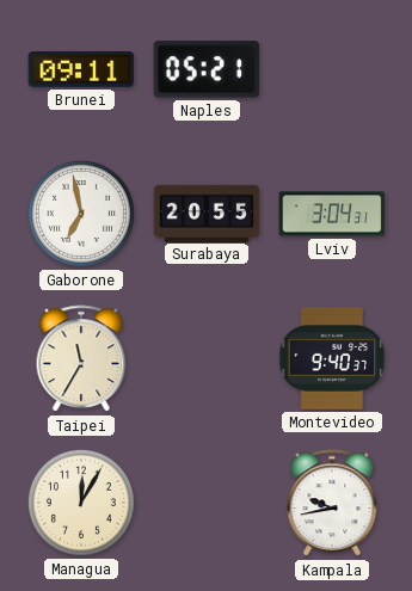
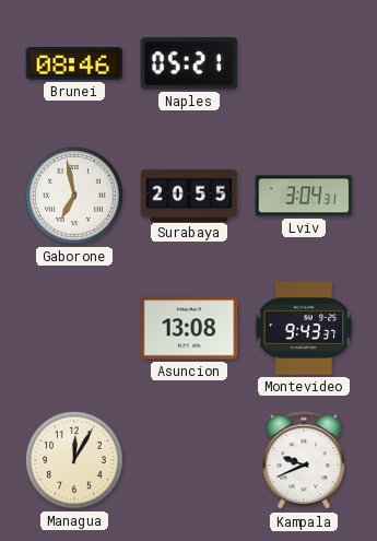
Brunei: 09:11 -> 08:46
Taipei: 11:35 -> none
Asuncion: none -> 13:08
Montevideo: 9:40 -> 9:43
Kampala: 9:43 -> 9:41
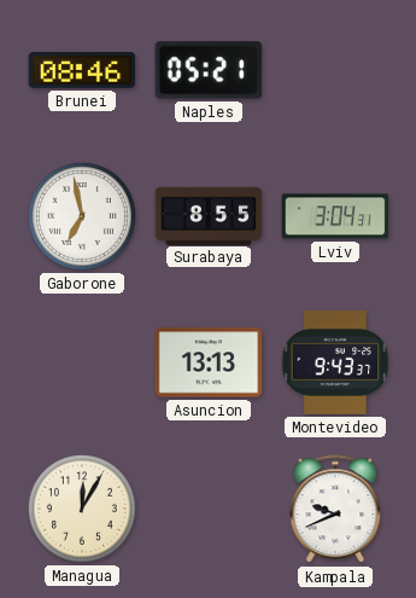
Surabaya: 20:55 -> 8:55
Asuncion: 13:08 -> 13:13
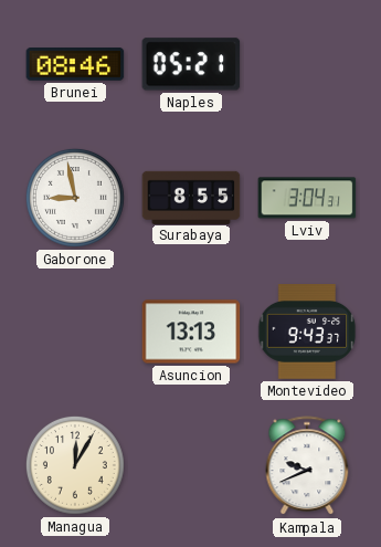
Gaborone: 6:58 -> 8:58
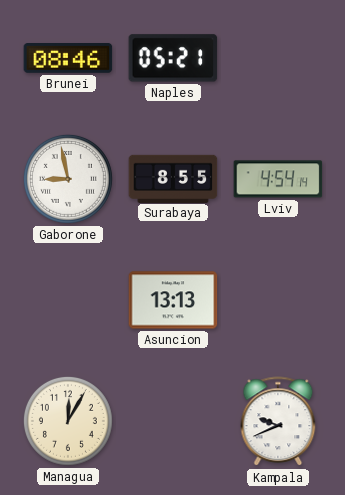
Lviv: 3:04 -> 4:54
Montevideo: 9:43 -> none
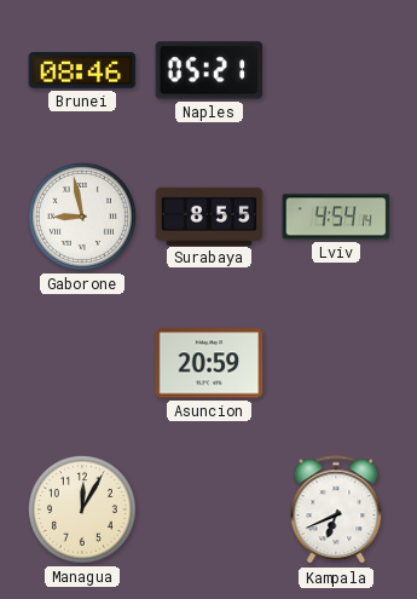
Asuncion: 13:13 -> 20:59
Kampala: 9:41 -> 6:41
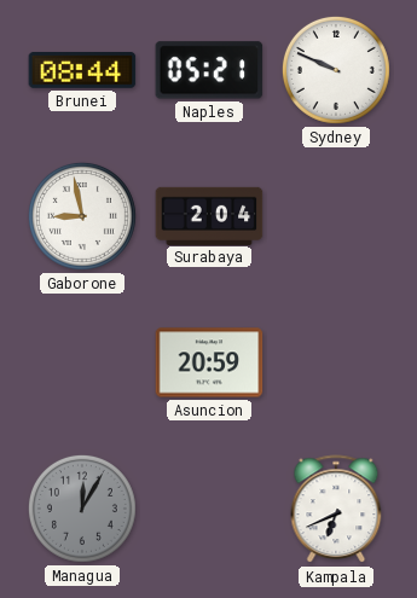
Brunei: 08:46 -> 08:44
Sydney: none -> 9:49
Surabaya: 8:55 -> 2:04
Lviv: 4:54 -> none
Managua dial: cream -> grey
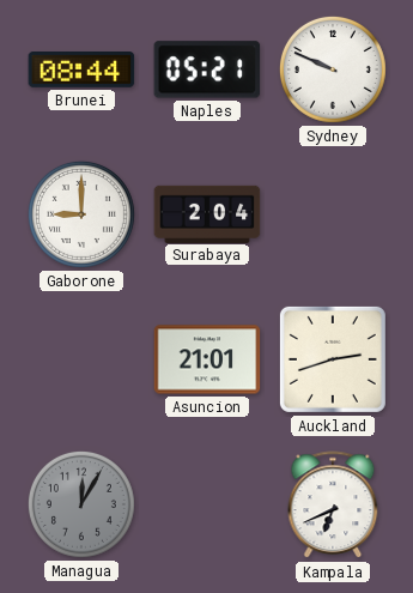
Gaborone: 8:58 -> 9:00
Asuncion: 20:59 -> 21:01
Auckland: none -> 2:42
